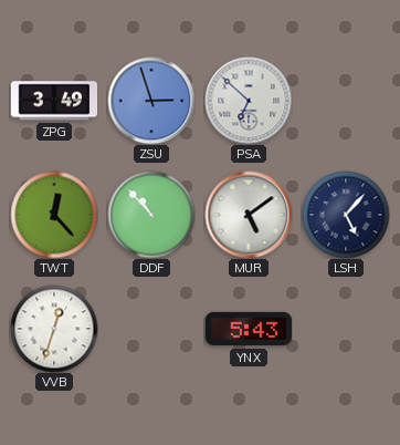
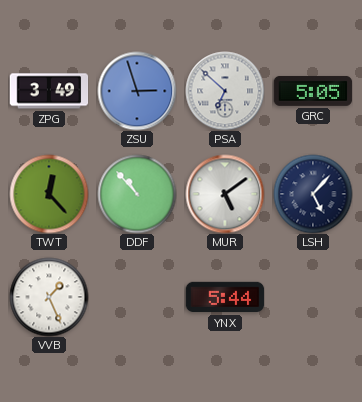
GRC: none -> 5:05
VVB: 12:33 -> 1:26
YNX: 5:43 -> 5:44
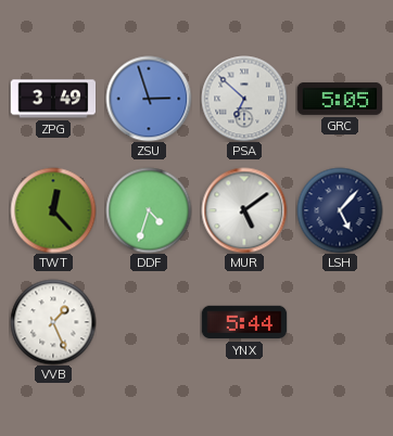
DDF: 10:53 -> 4:33
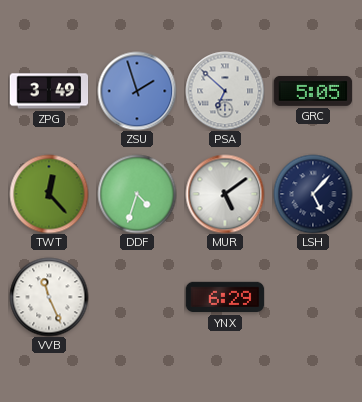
ZSU: 2:57 -> 1:57
VVB: 1:26 -> 11:26
YNX: 5:44 -> 6:29
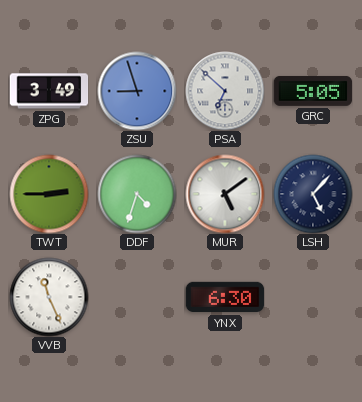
ZSU: 1:57 -> 8:57
TWT: 12:23 -> 2:45
YNX: 6:29 -> 6:30
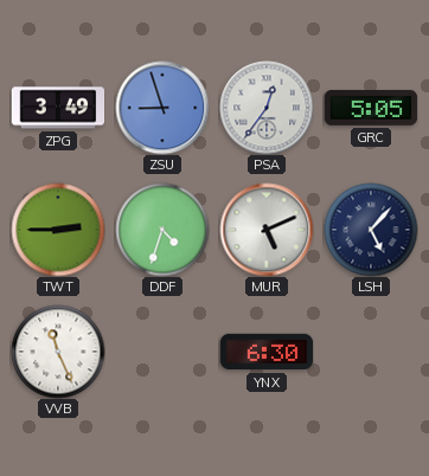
PSA: 6:52 -> 12:36
MUR: 5:09 -> 5:11
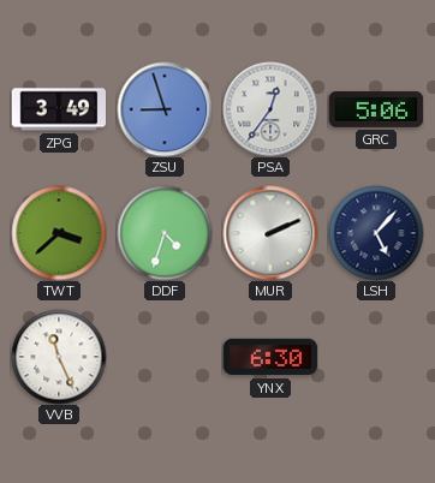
GRC: 5:05 -> 5:06
TWT: 2:45 -> 3:38
MUR: 5:11 -> 2:11
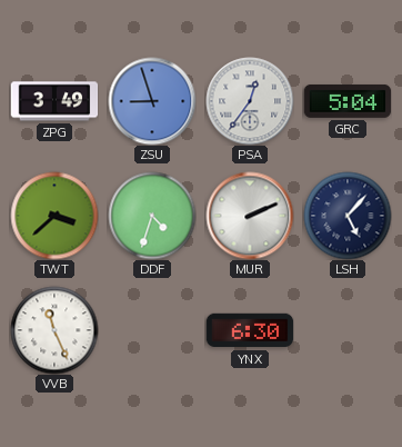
GRC: 5:06 -> 5:04
